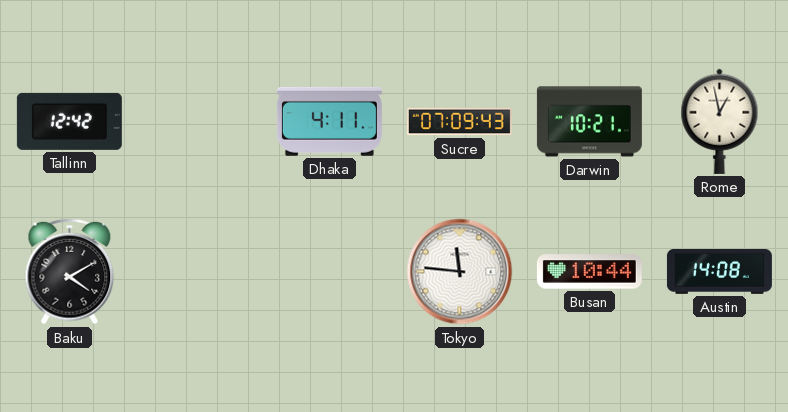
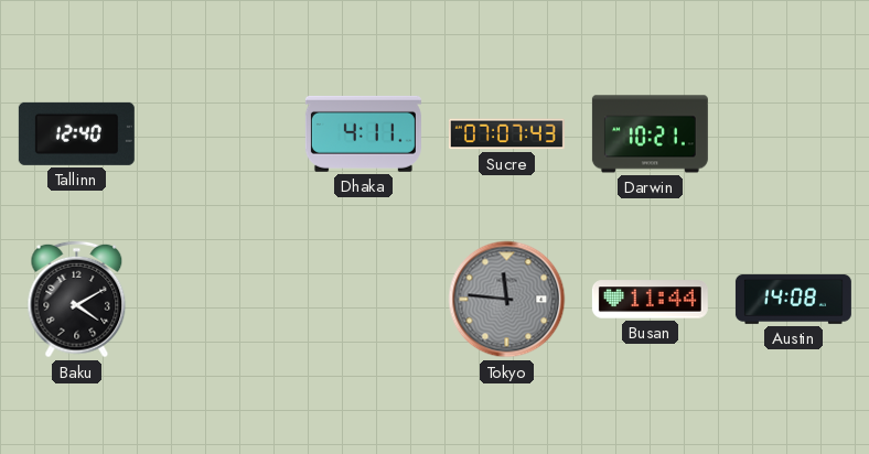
Tallinn: 12:42 -> 12:40
Sucre: 07:09 -> 07:07
Rome: 12:58 -> none
Tokyo dial: white -> grey
Busan: 10:44 -> 11:44
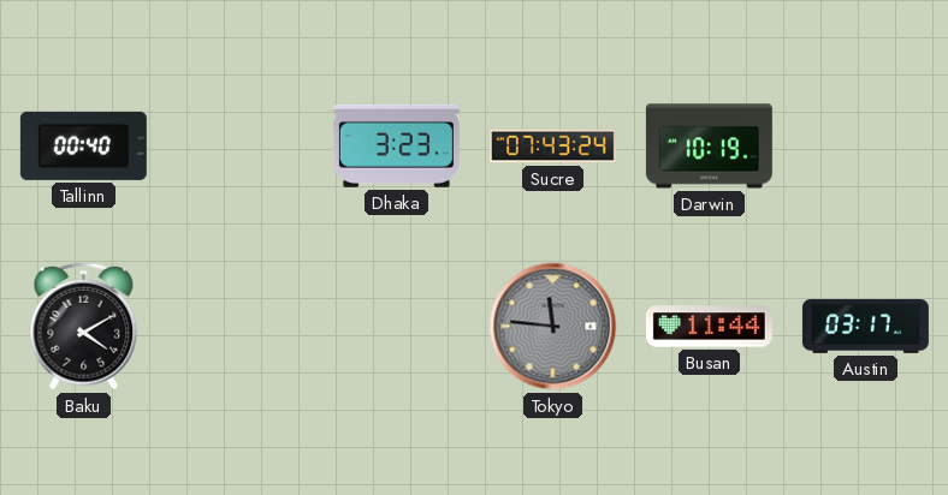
Tallinn: 12:40 -> 00:40
Dhaka: 4:11 -> 3:23
Sucre: 07:07 -> 07:43
Darwin: 10:21 -> 10:19
Austin: 14:08 -> 03:17
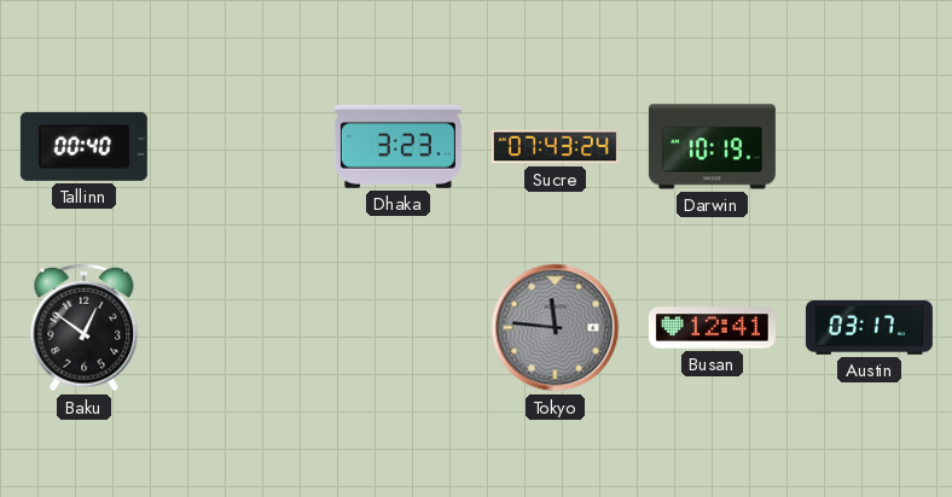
Baku: 4:10 -> 12:51
Busan: 11:44 -> 12:41
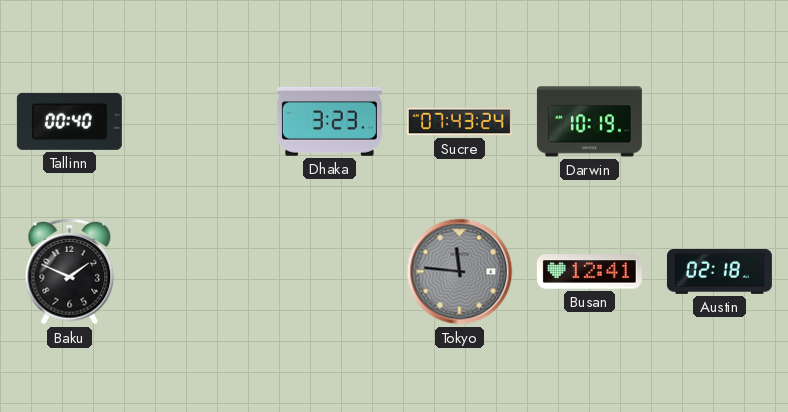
Baku: 12:51 -> 1:49
Austin: 03:17 -> 02:18
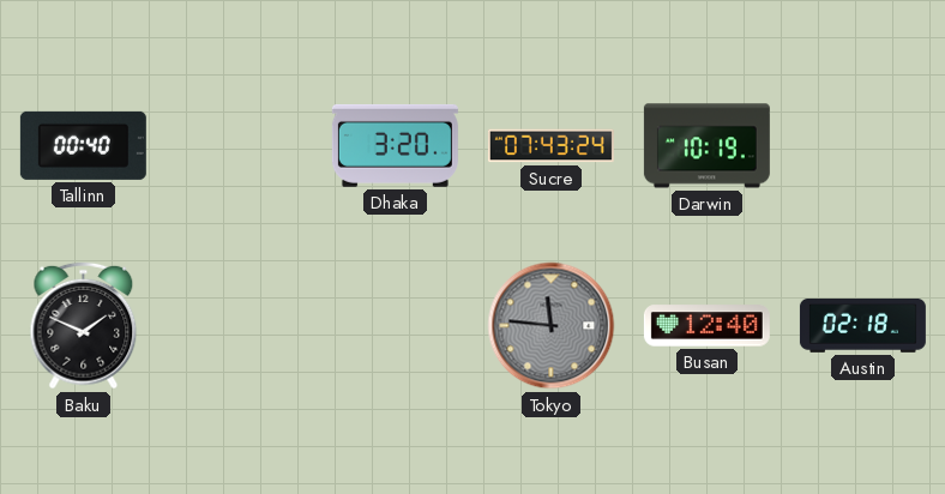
Dhaka: 3:23 -> 3:20
Busan: 12:41 -> 12:40
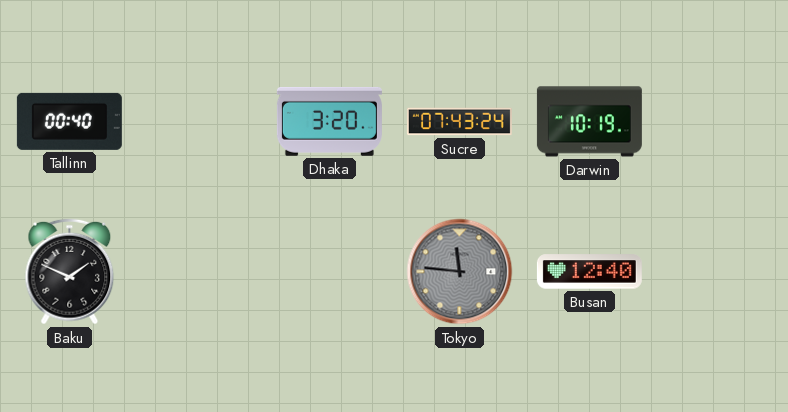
Austin: 02:18 -> none
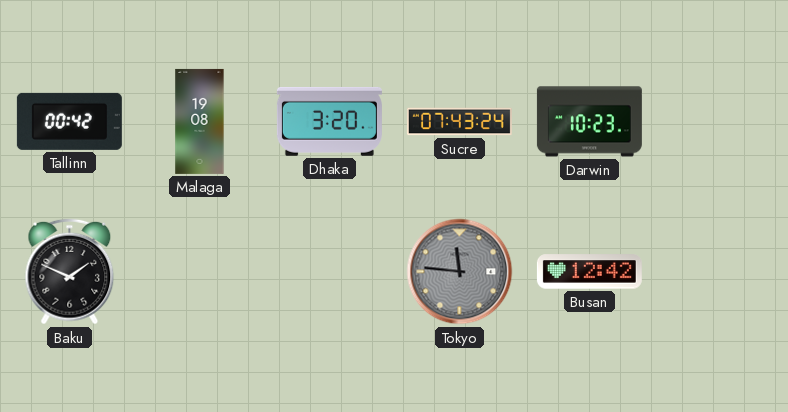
Tallinn: 00:40 -> 00:42
Malaga: none -> 19:08
Darwin: 10:19 -> 10:23
Busan: 12:40 -> 12:42
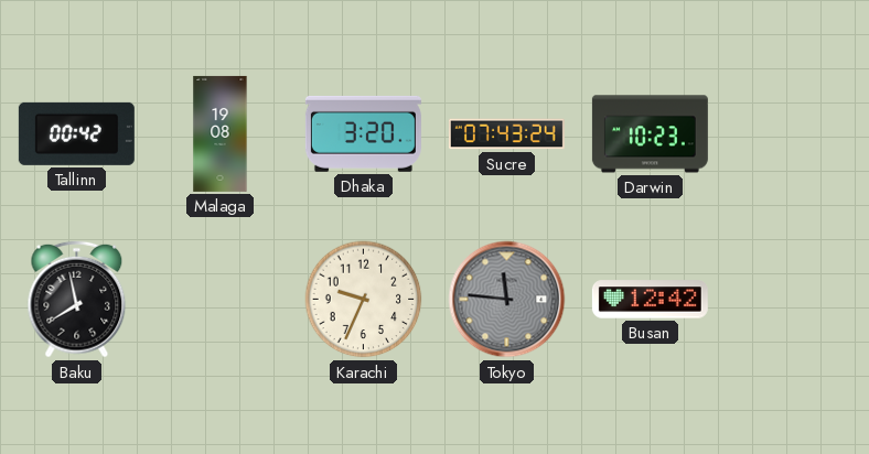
Baku: 1:49 -> 7:58
Karachi: none -> 9:34
